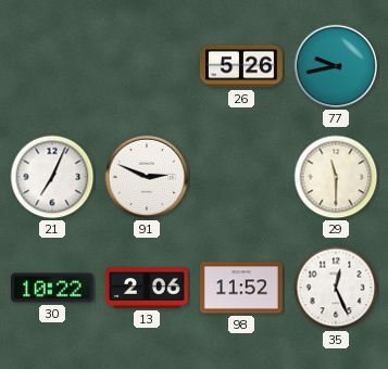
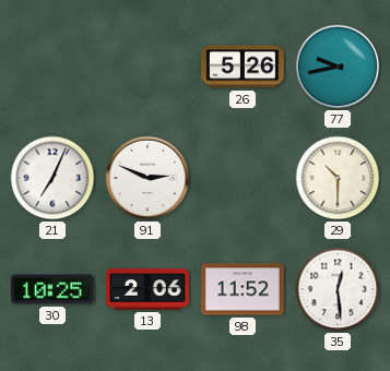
29: 11:30 -> 10:30
30: 10:22 -> 10:25
35: 12:26 -> 12:29
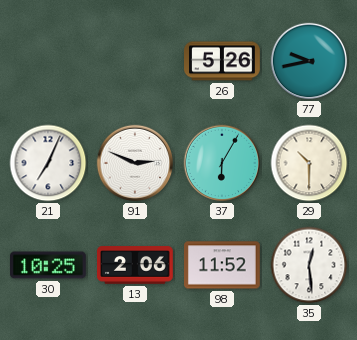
37: none -> 6:05
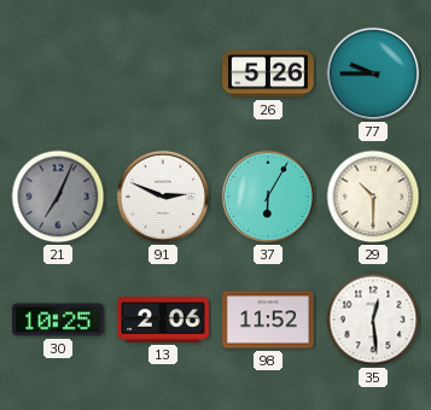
77: 9:43 -> 9:45
21 dial: white -> grey
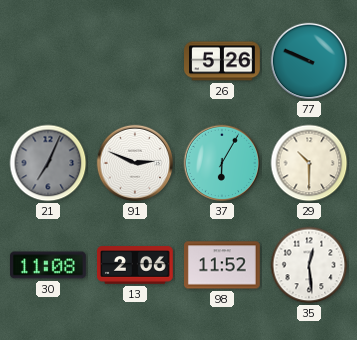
77: 9:45 -> 9:49
30: 10:25 -> 11:08
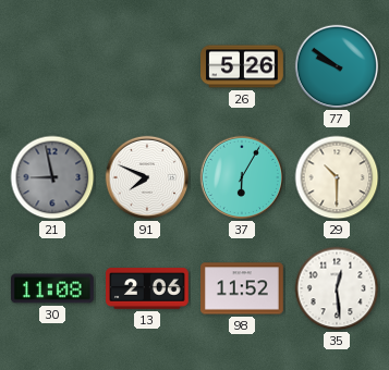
77: 9:49 -> 9:51
21: 7:04 -> 8:58
91: 2:49 -> 7:49
